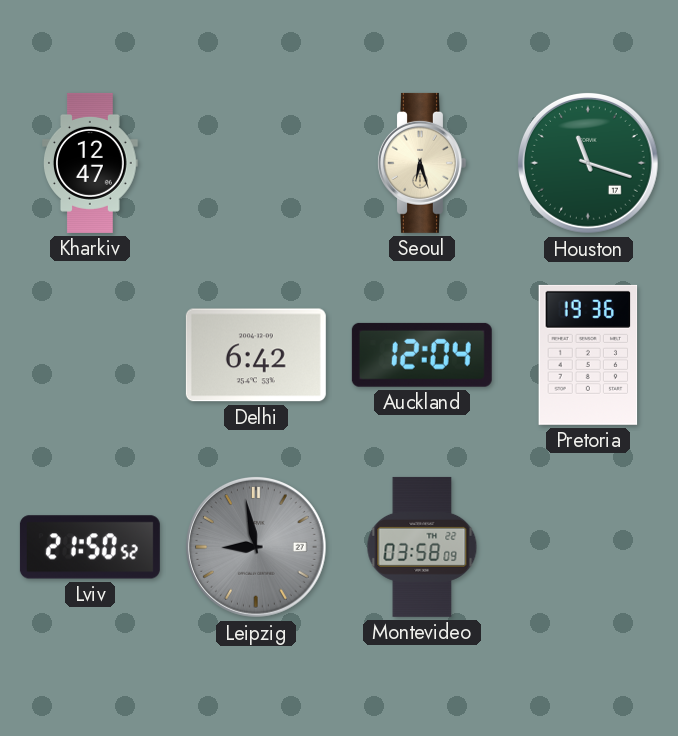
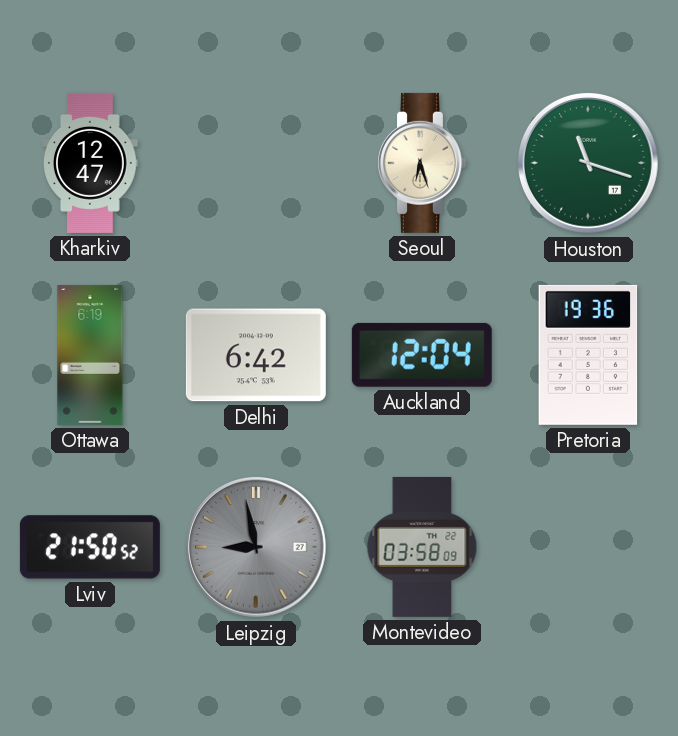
Ottawa: none -> 6:19
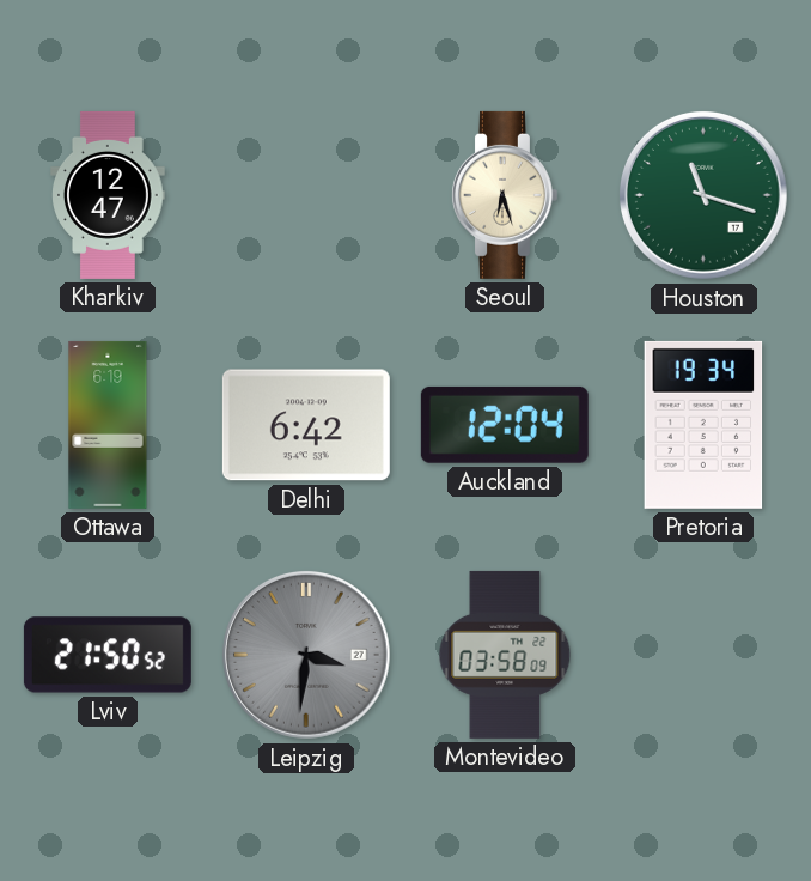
Pretoria: 19:36 -> 19:34
Leipzig: 8:58 -> 3:31
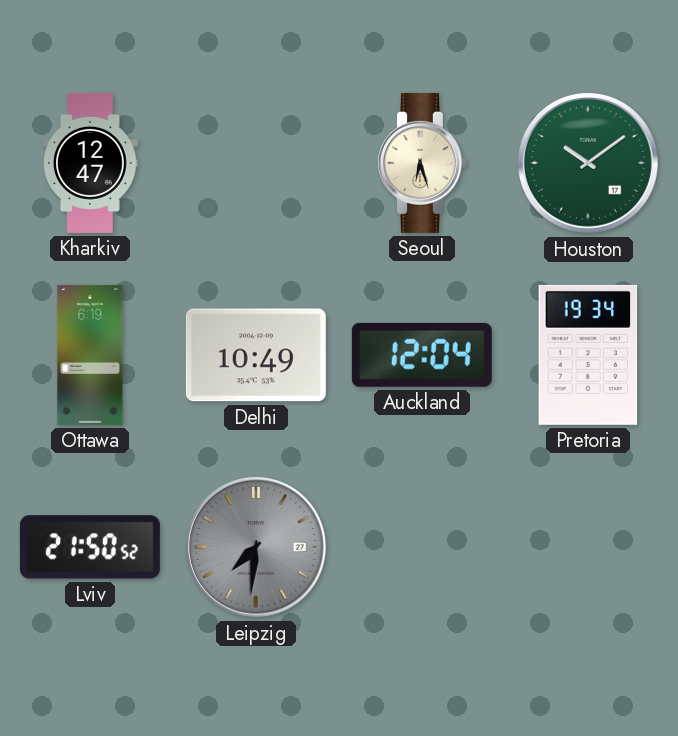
Houston: 11:18 -> 10:09
Delhi: 6:42 -> 10:49
Leipzig: 3:31 -> 7:31
Montevideo: 03:58 -> none
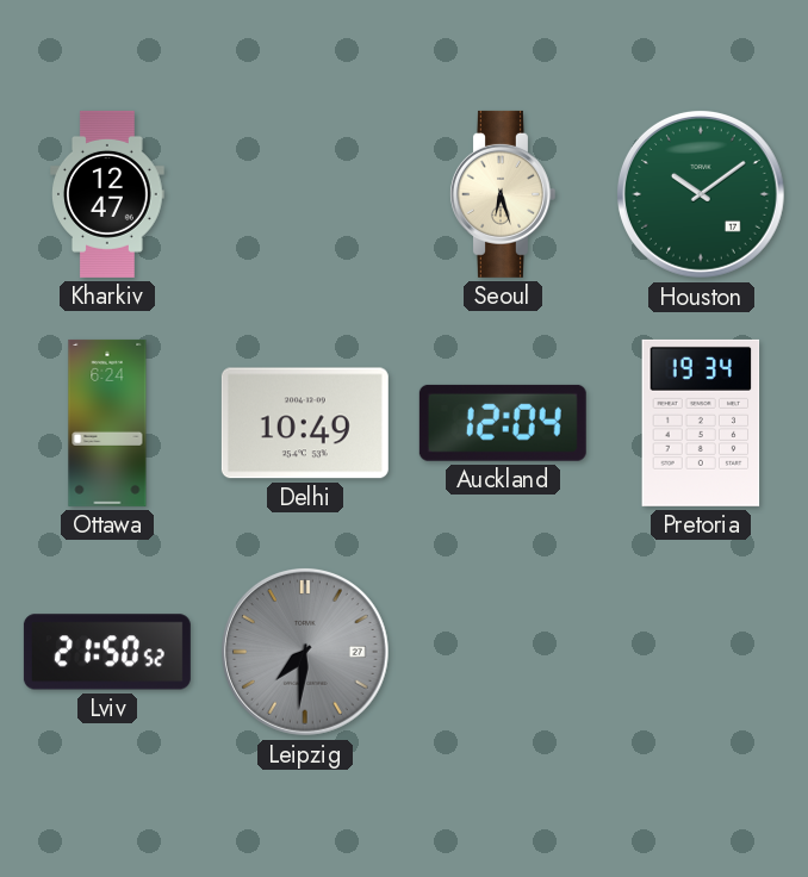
Ottawa: 6:19 -> 6:24
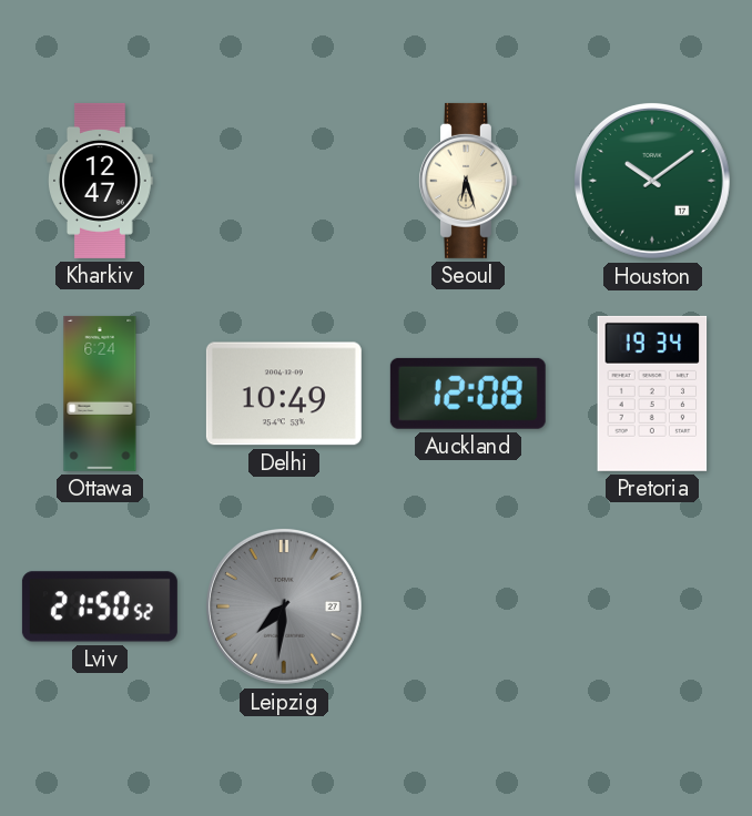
Auckland: 12:04 -> 12:08
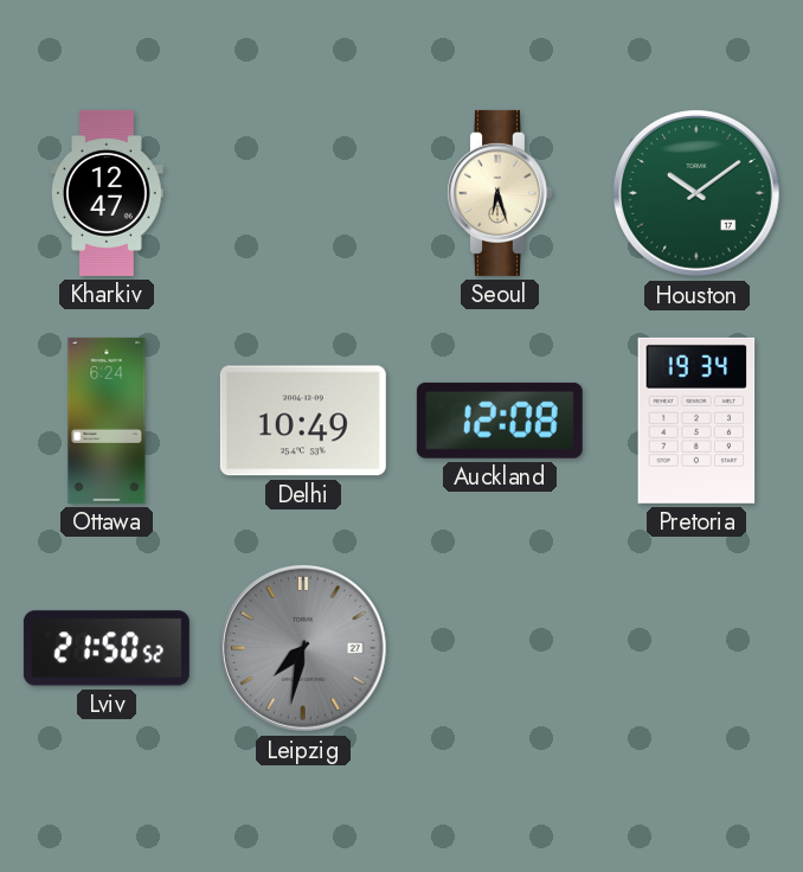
Leipzig: 7:31 -> 7:32
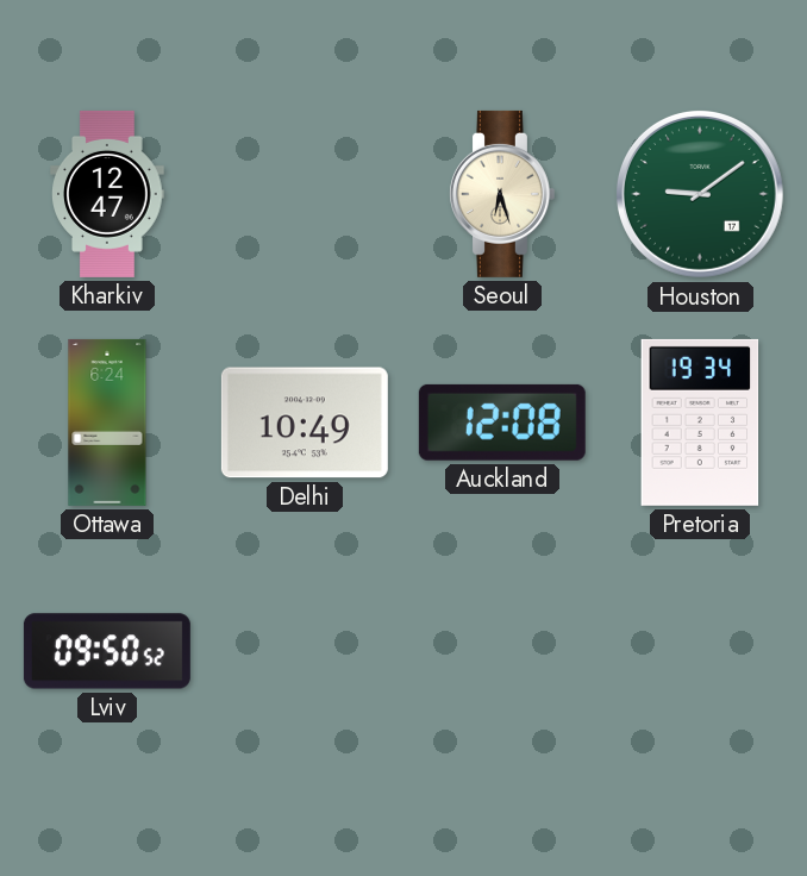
Houston: 10:09 -> 9:09
Lviv: 21:50 -> 09:50
Leipzig: 7:32 -> none
